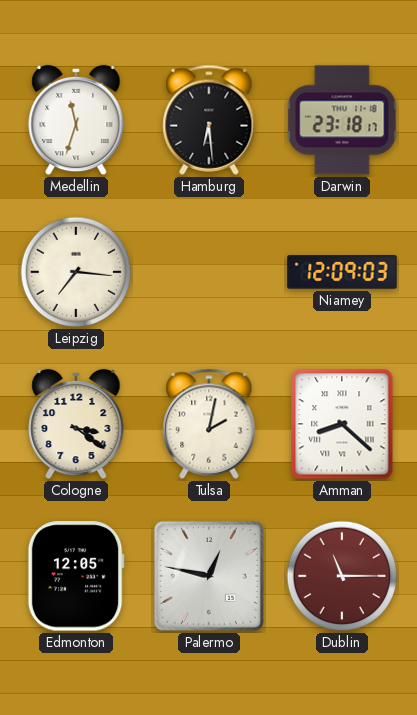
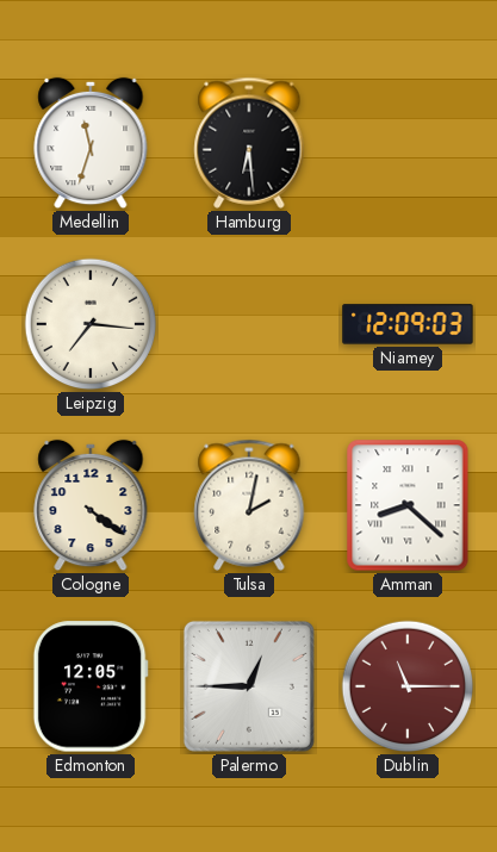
Darwin: 23:18 -> none
Cologne: 3:21 -> 4:21
Palermo: 12:47 -> 12:45
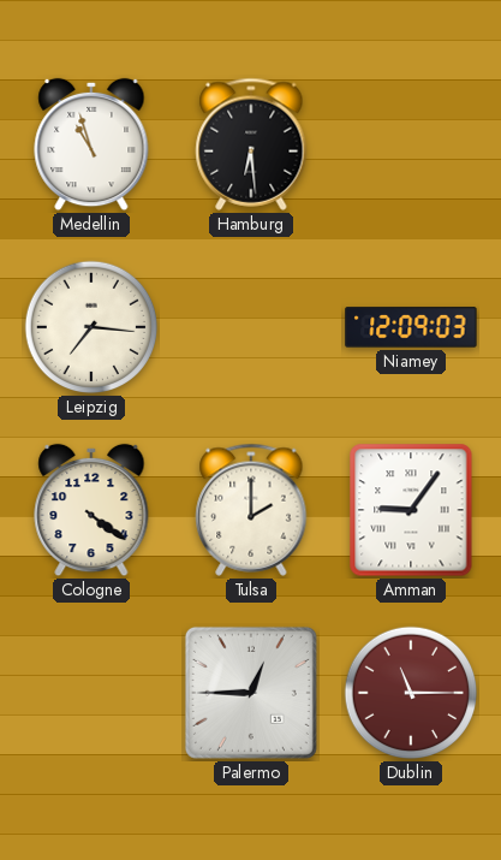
Medellin: 11:33 -> 10:57
Tulsa: 2:02 -> 2:00
Amman: 8:22 -> 9:06
Edmonton: 12:05 -> none
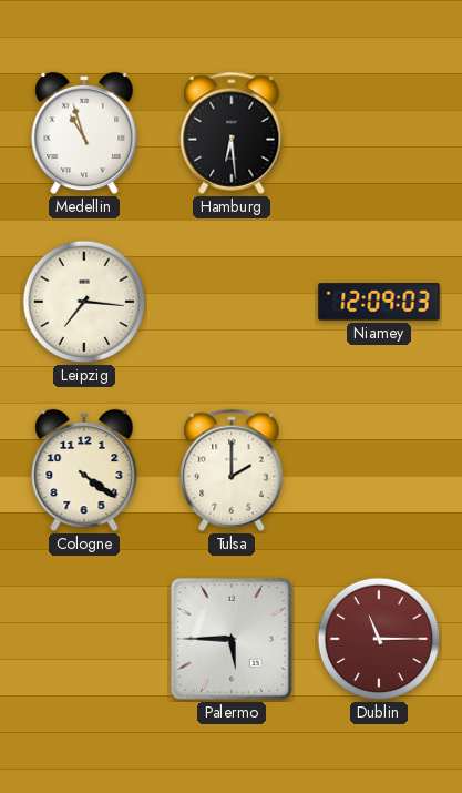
Amman: 9:06 -> none
Palermo: 12:45 -> 5:45
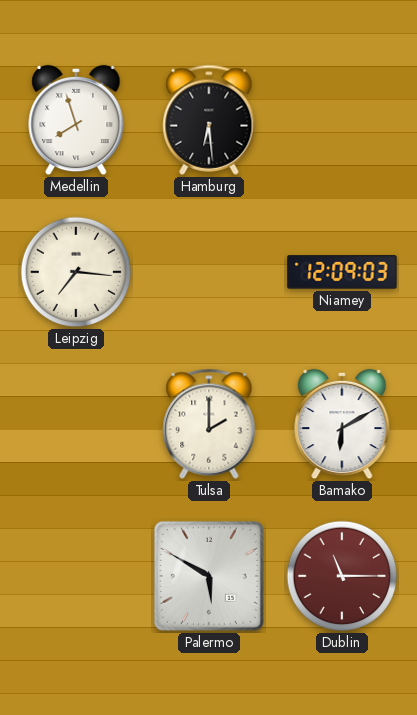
Medellin: 10:57 -> 7:57
Cologne: 4:21 -> none
Bamako: none -> 6:10
Palermo: 5:45 -> 5:50
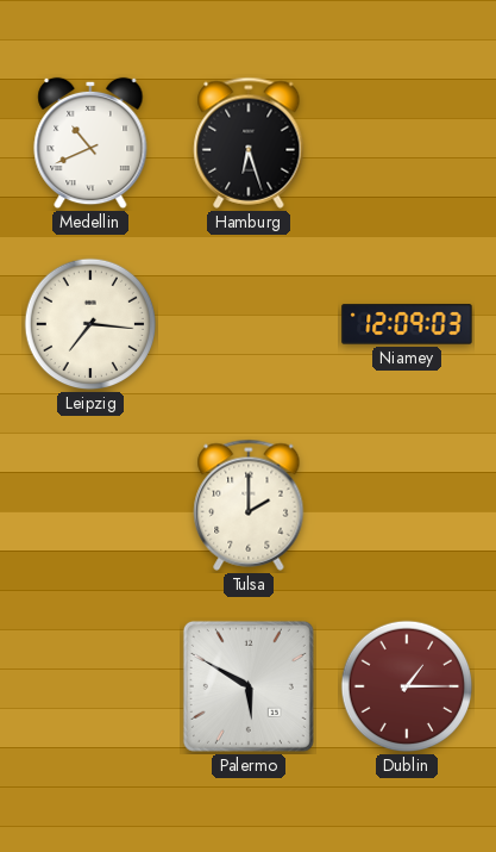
Medellin: 7:57 -> 10:41
Hamburg: 6:29 -> 6:27
Bamako: 6:10 -> none
Dublin: 11:15 -> 1:15
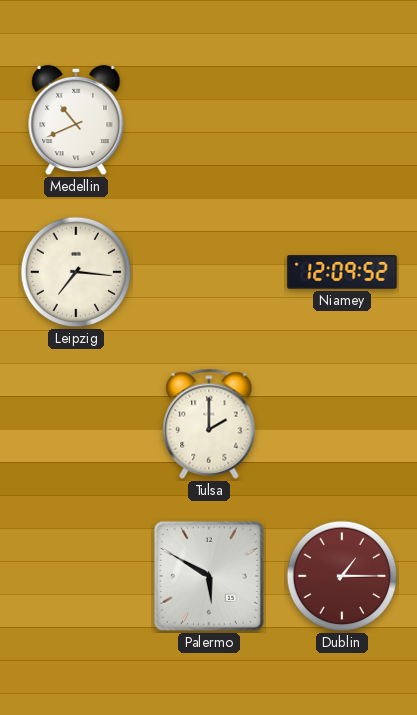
Hamburg: 6:27 -> none
Niamey: 12:09:03 -> 12:09:52
